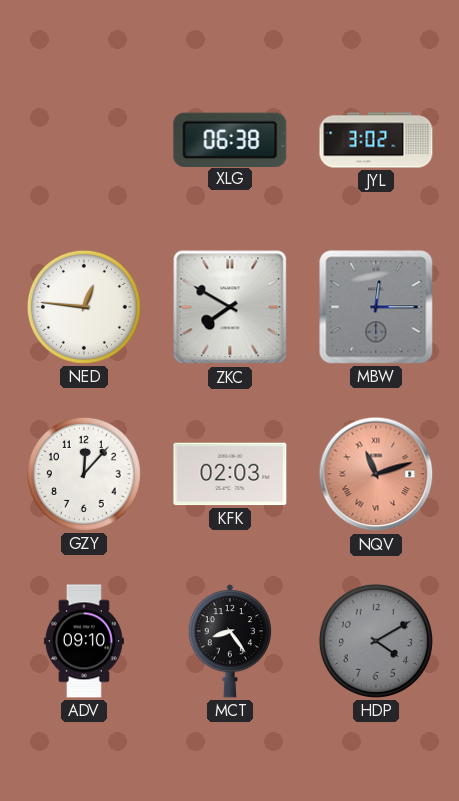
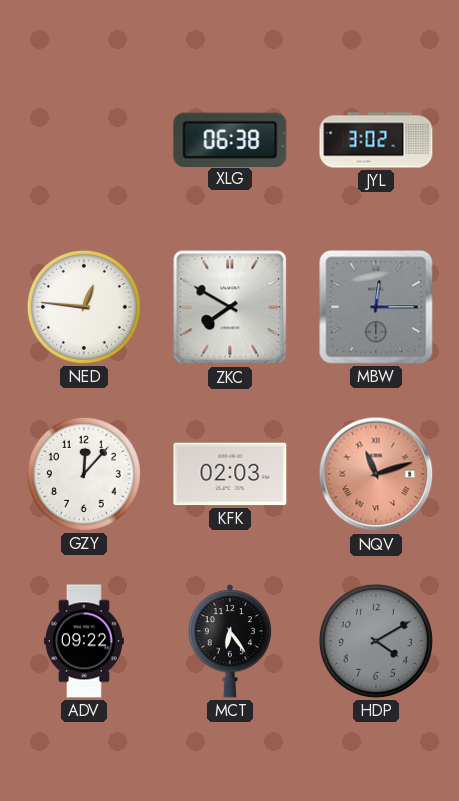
ADV: 09:10 -> 09:22
MCT: 8:24 -> 6:24
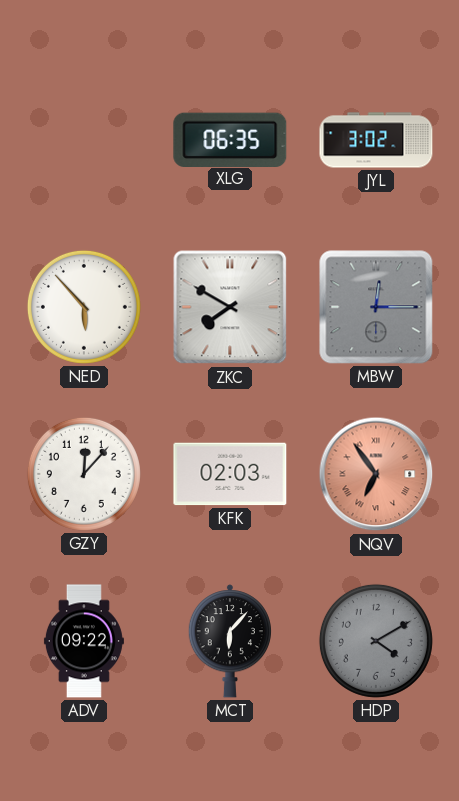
XLG: 06:38 -> 06:35
NED: 12:46 -> 5:53
NQV: 11:12 -> 6:54
MCT: 6:24 -> 6:07
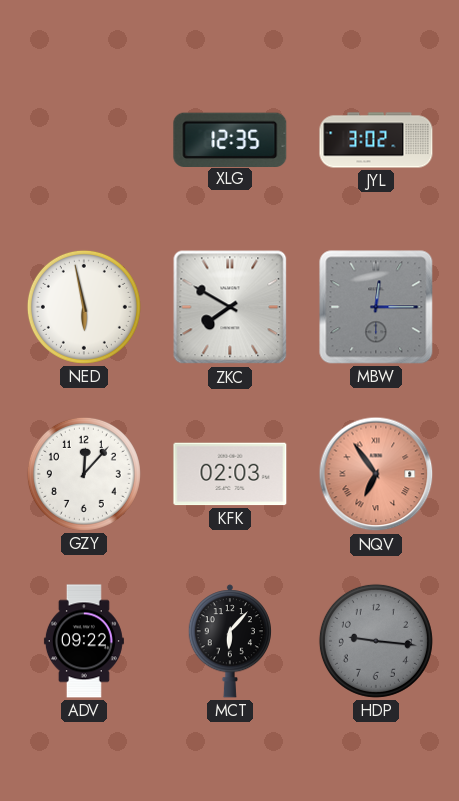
XLG: 06:35 -> 12:35
NED: 5:53 -> 5:58
HDP: 4:10 -> 9:16
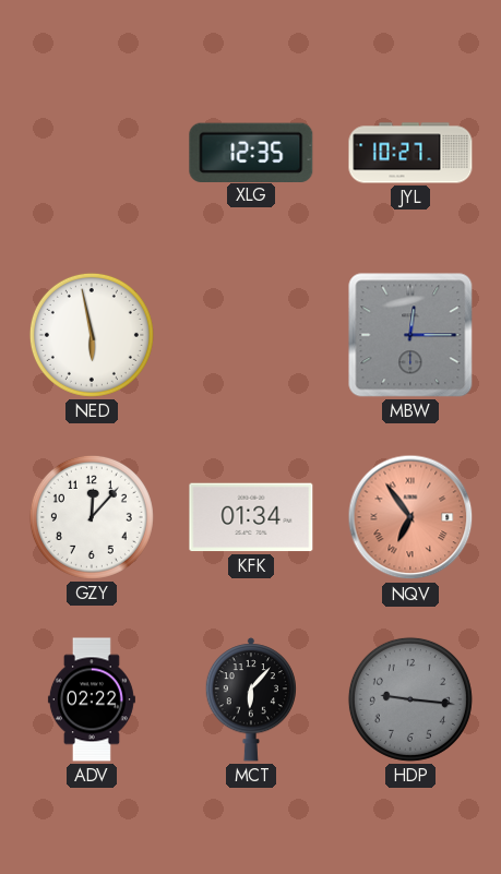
JYL: 3:02 -> 10:27
ZKC: 7:50 -> none
KFK: 02:03 -> 01:34
ADV: 09:22 -> 02:22
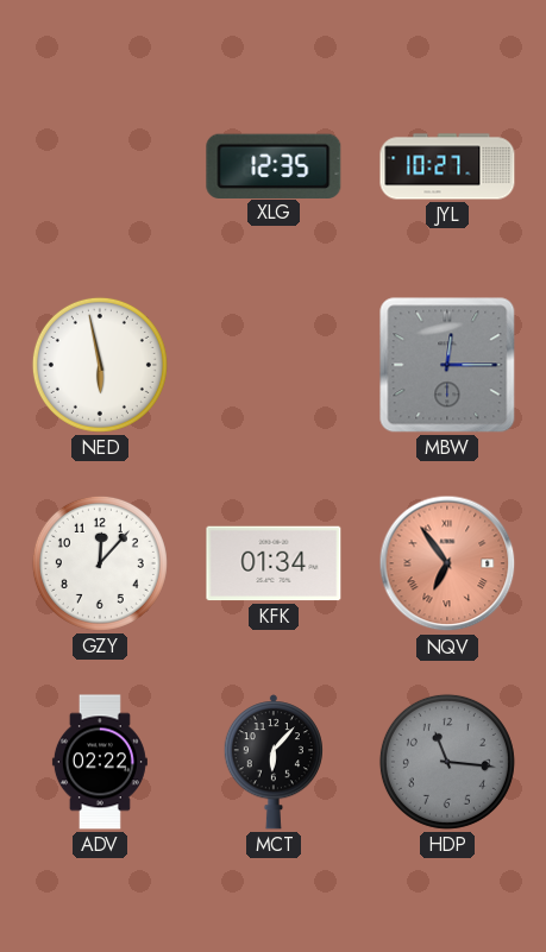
HDP: 9:16 -> 11:16
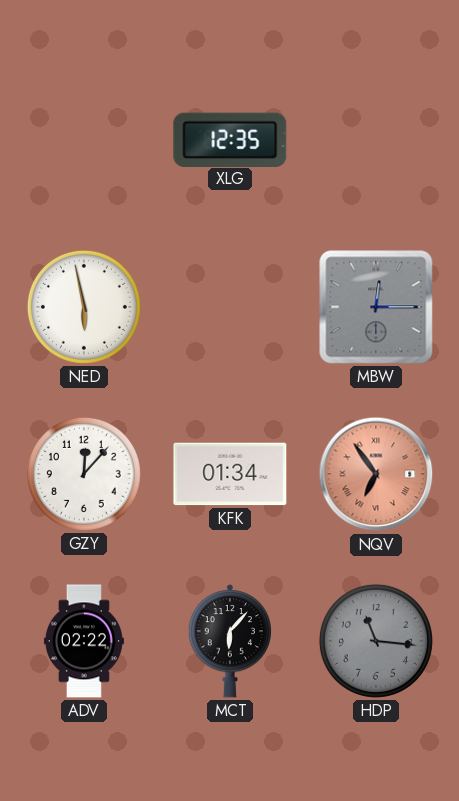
JYL: 10:27 -> none
